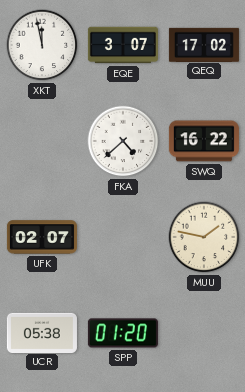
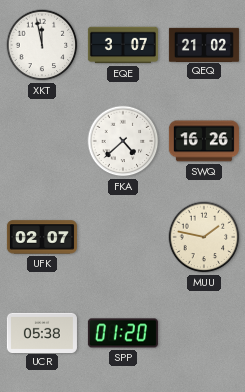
QEQ: 17:02 -> 21:02
SWQ: 16:22 -> 16:26
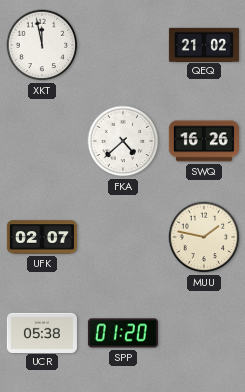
EQE: 3:07 -> none
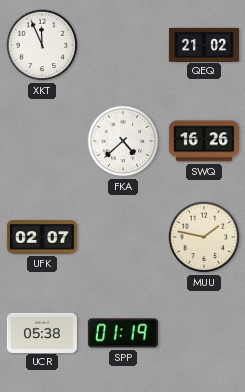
XKT: 11:58 -> 11:56
SPP: 01:20 -> 01:19
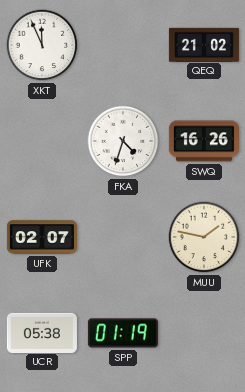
FKA: 4:38 -> 4:33
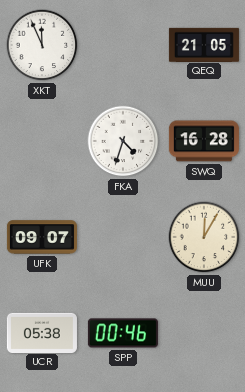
QEQ: 21:02 -> 21:05
SWQ: 16:26 -> 16:28
UFK: 02:07 -> 09:07
MUU: 1:47 -> 12:05
SPP: 01:19 -> 00:46
